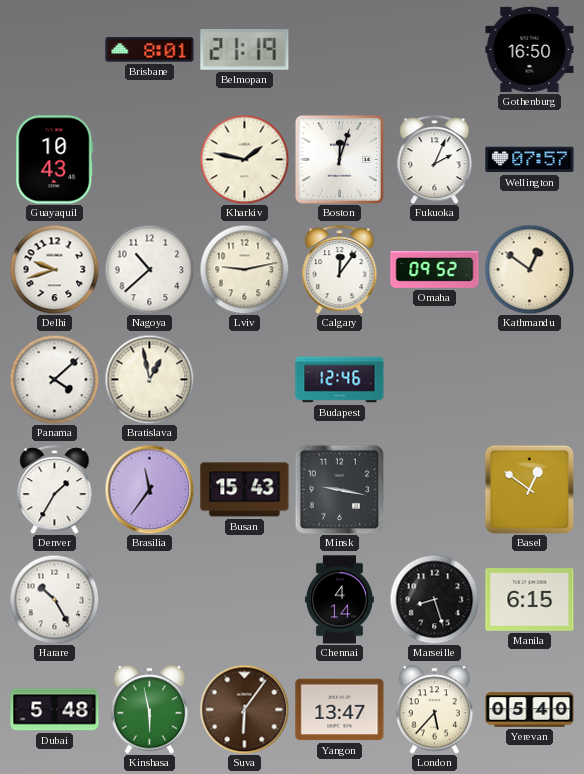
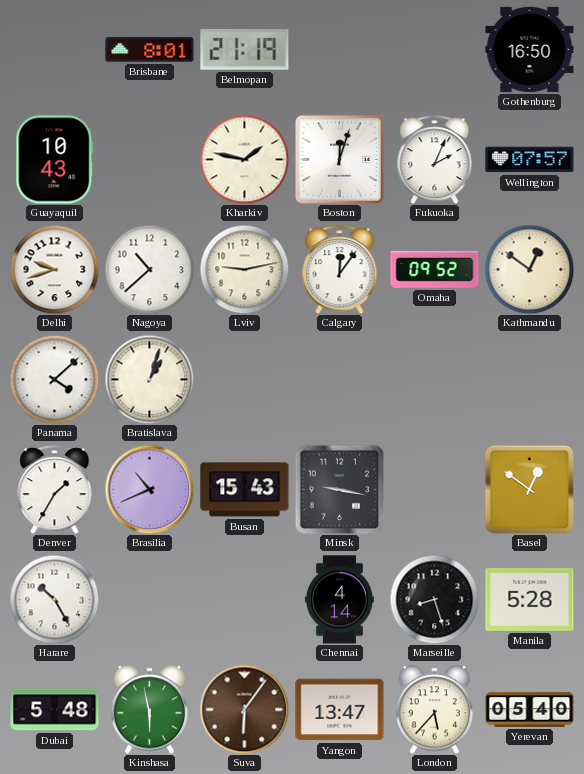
Bratislava: 12:58 -> 1:03
Budapest: 12:46 -> none
Brasilia: 11:36 -> 10:41
Manila: 6:15 -> 5:28
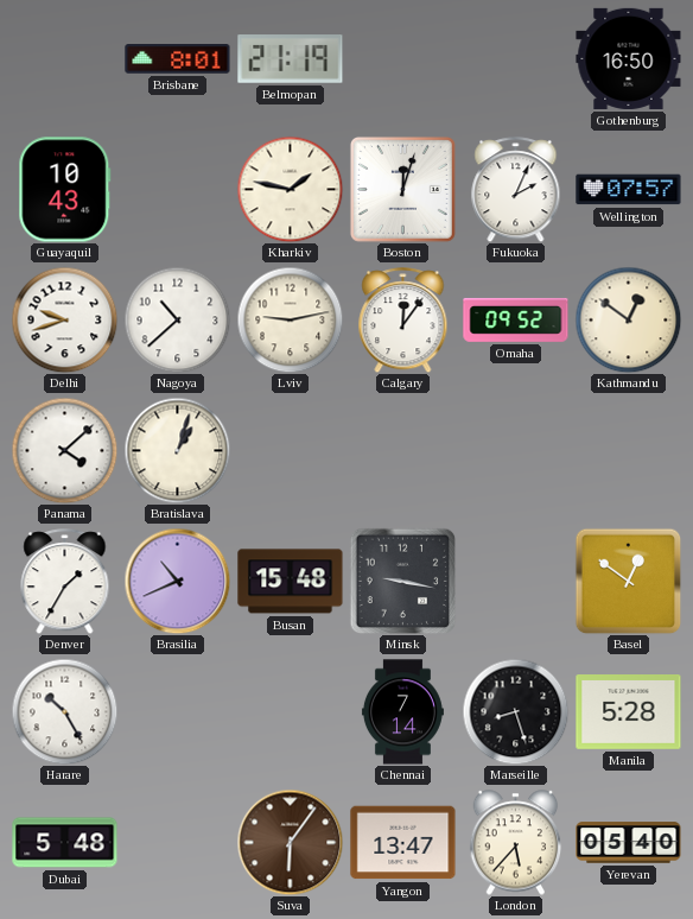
Busan: 15:43 -> 15:48
Chennai: 4:14 -> 7:14
Kinshasa: 5:58 -> none
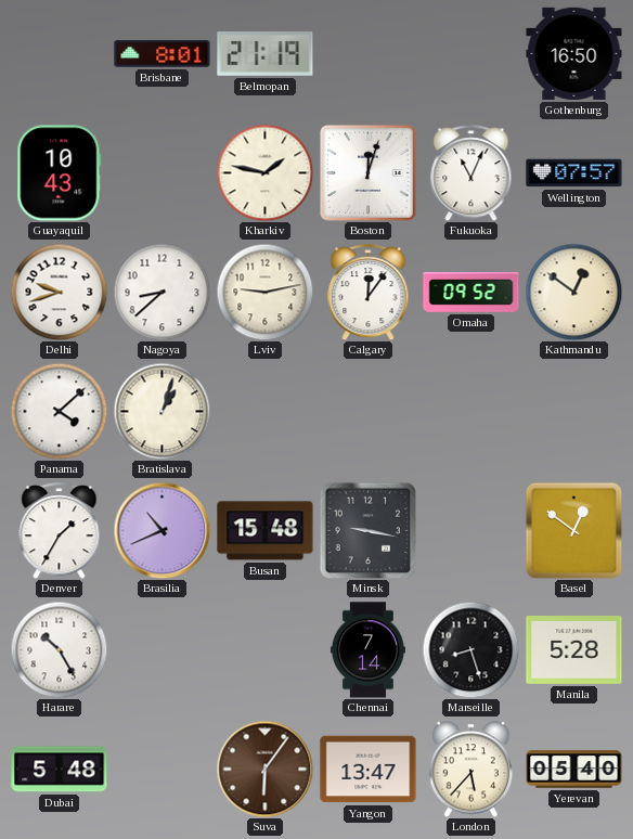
Fukuoka: 2:04 -> 11:04
Nagoya: 10:38 -> 8:38
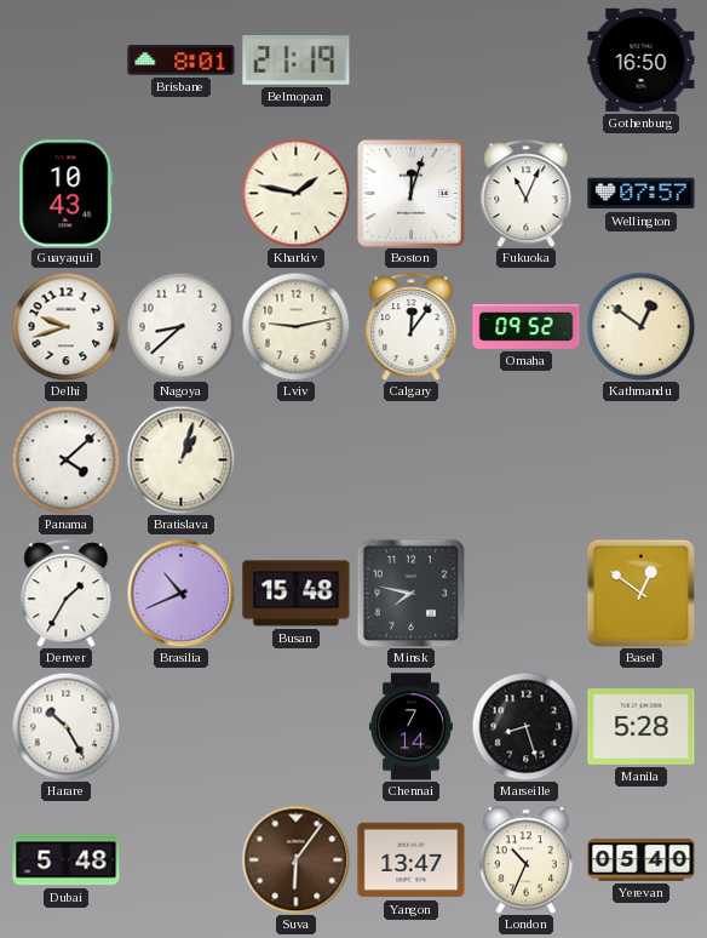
Minsk: 9:17 -> 7:47
London: 5:37 -> 10:34
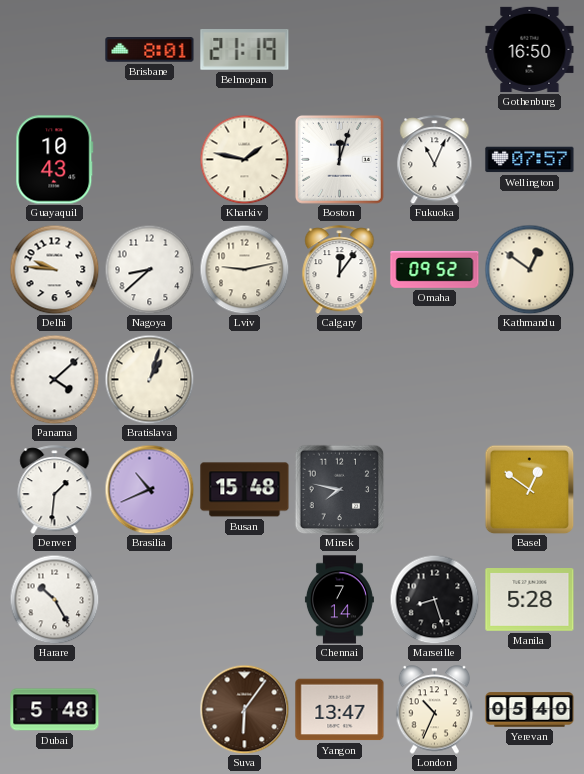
Delhi: 9:42 -> 9:46
Denver: 1:35 -> 1:31
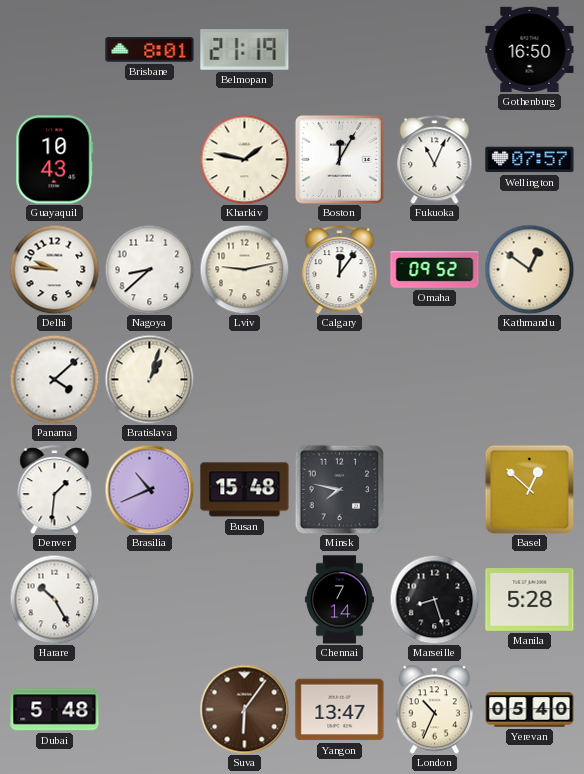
Boston: 12:03 -> 12:05
Basel: 12:51 -> 12:52
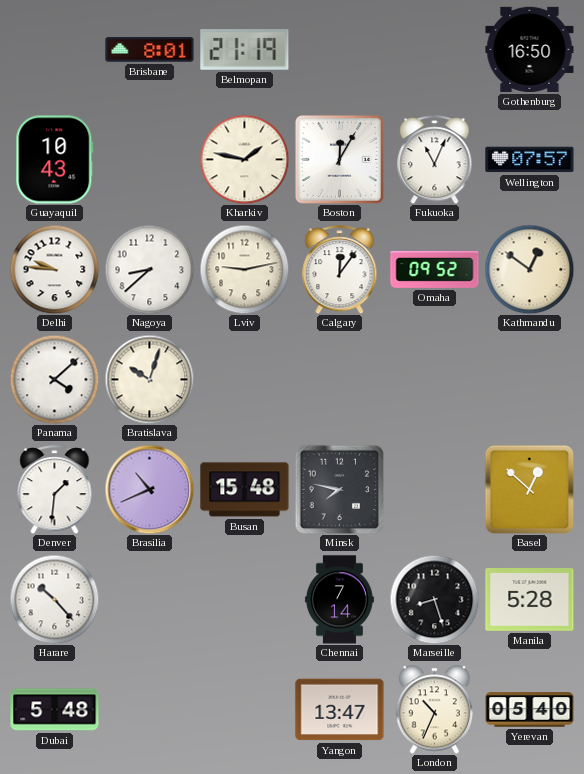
Bratislava: 1:03 -> 10:03
Harare: 10:25 -> 10:23
Suva: 6:06 -> none
